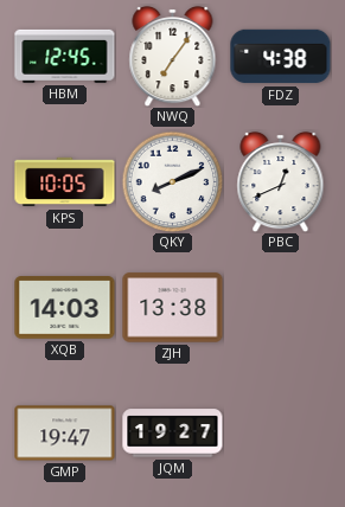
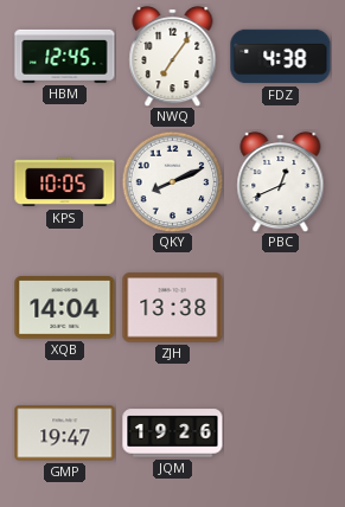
XQB: 14:03 -> 14:04
JQM: 19:27 -> 19:26
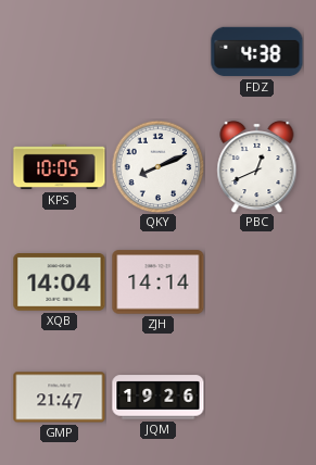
HBM: 12:45 -> none
NWQ: 7:06 -> none
ZJH: 13:38 -> 14:14
GMP: 19:47 -> 21:47
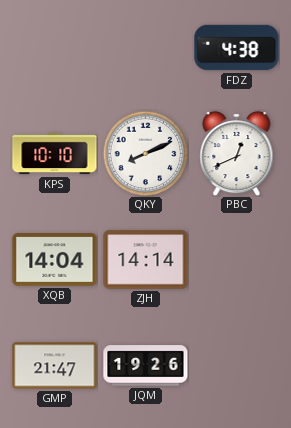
KPS: 10:05 -> 10:10
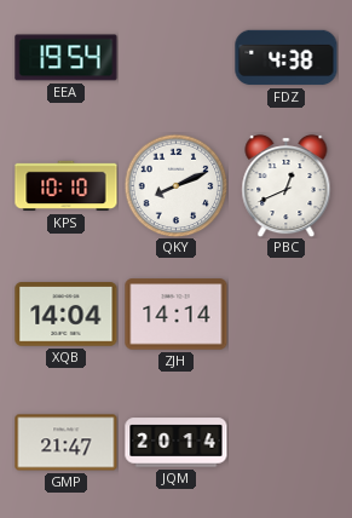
EEA: none -> 19:54
JQM: 19:26 -> 20:14
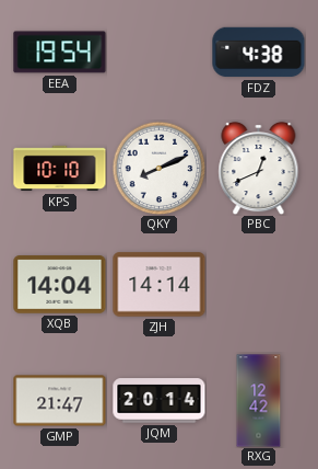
RXG: none -> 12:42
